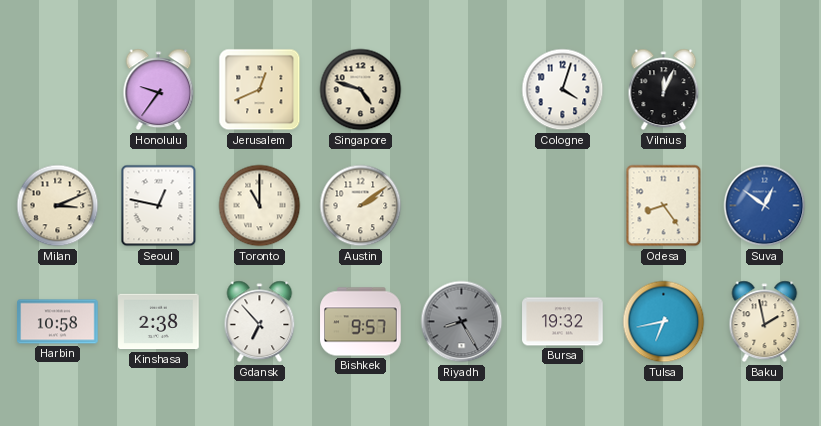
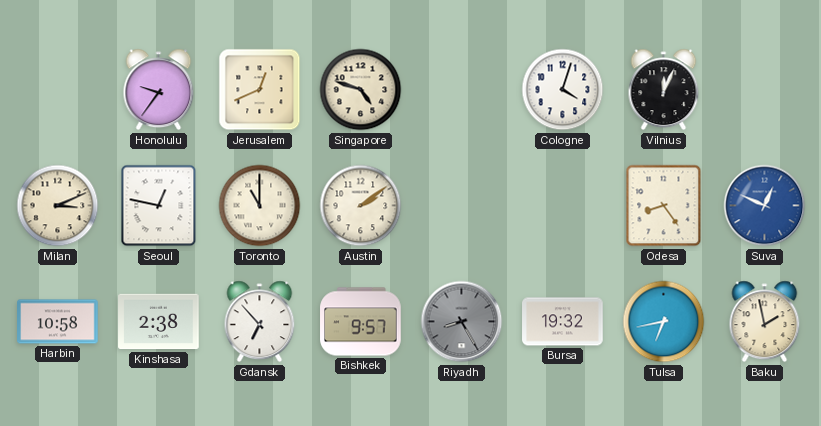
Suva: 12:51 -> 12:49
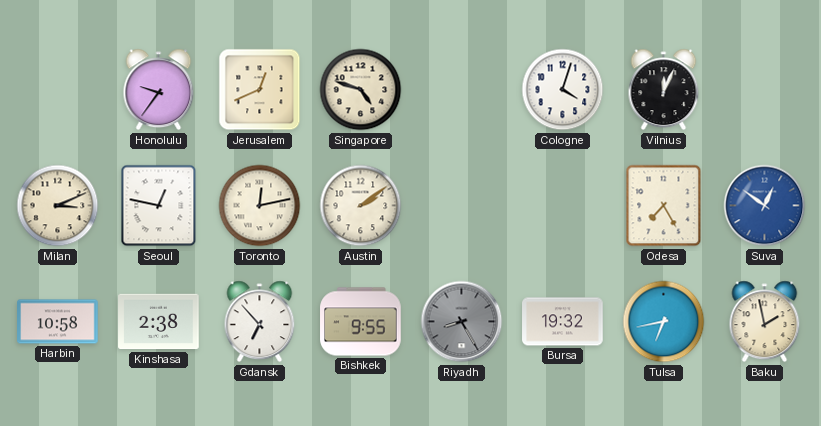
Toronto: 11:00 -> 12:13
Odesa: 8:24 -> 7:25
Suva: 12:49 -> 12:51
Bishkek: 9:57 -> 9:55
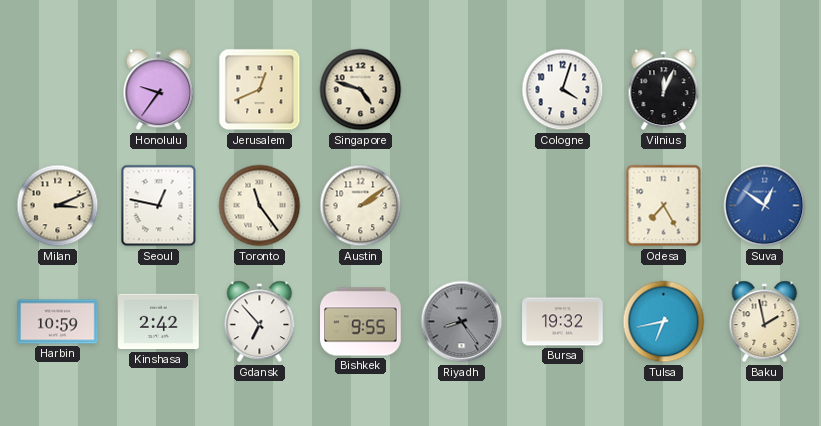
Toronto: 12:13 -> 11:24
Harbin: 10:58 -> 10:59
Kinshasa: 2:38 -> 2:42
Riyadh: 8:25 -> 8:24
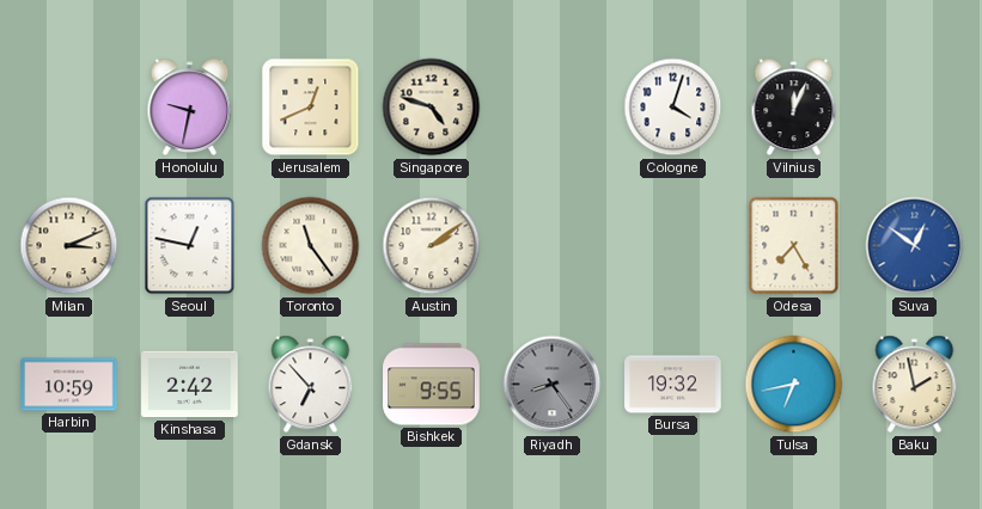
Honolulu: 9:36 -> 9:32
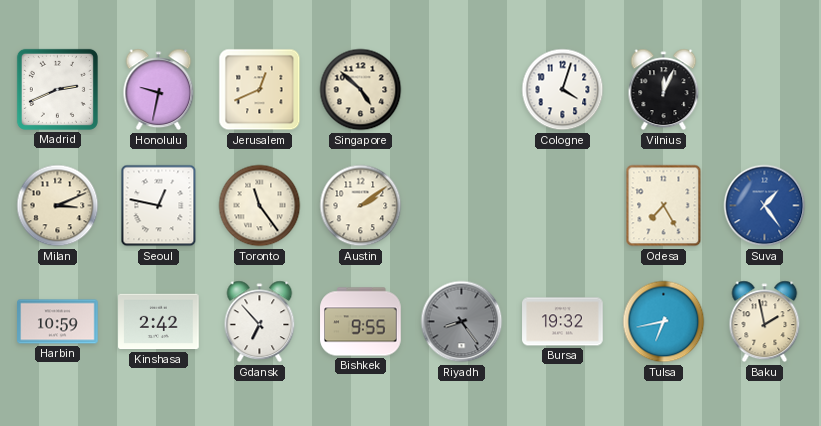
Madrid: none -> 2:41
Singapore: 4:48 -> 4:52
Suva: 12:51 -> 1:24
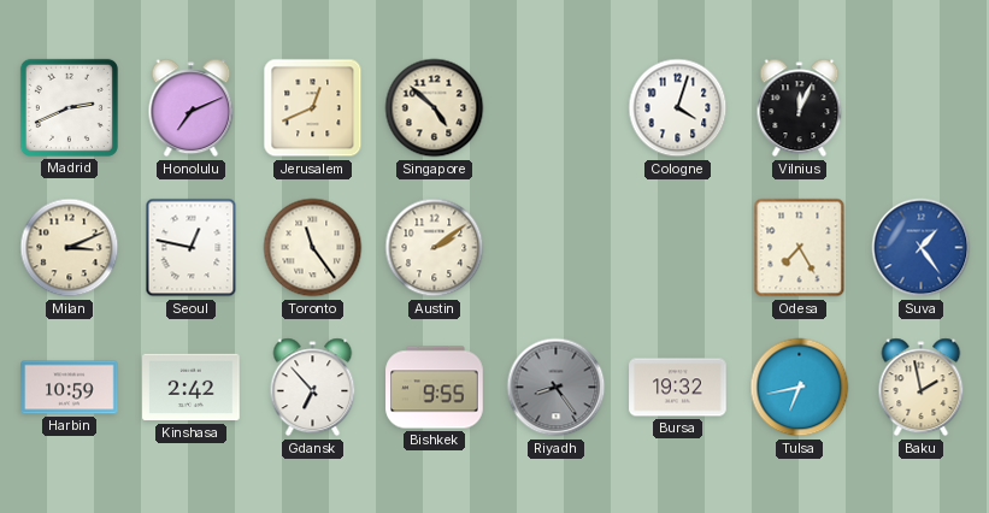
Honolulu: 9:32 -> 7:11
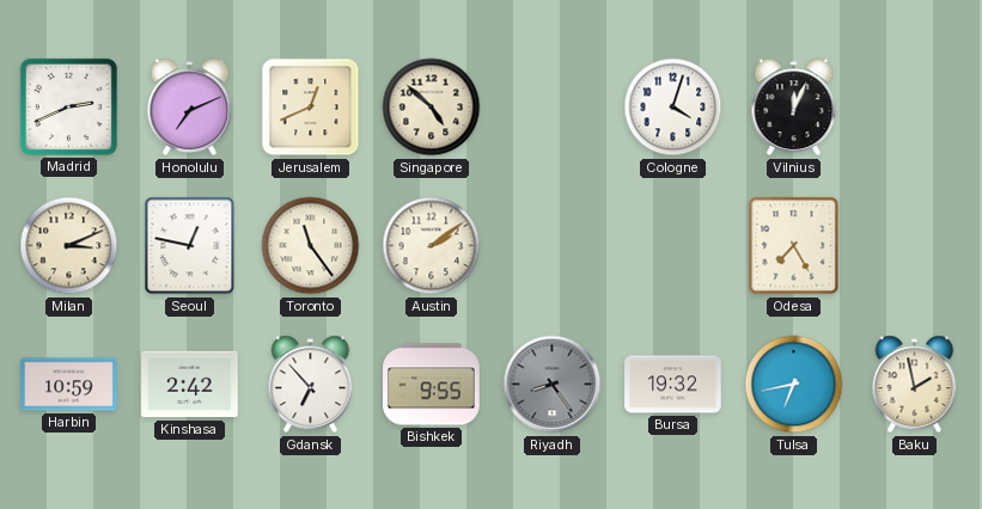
Suva: 1:24 -> none
